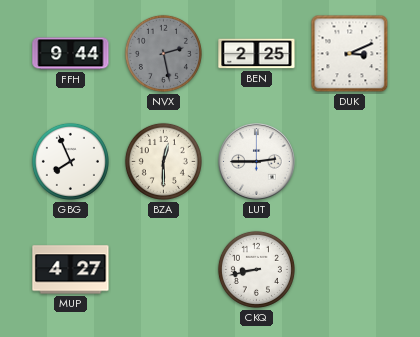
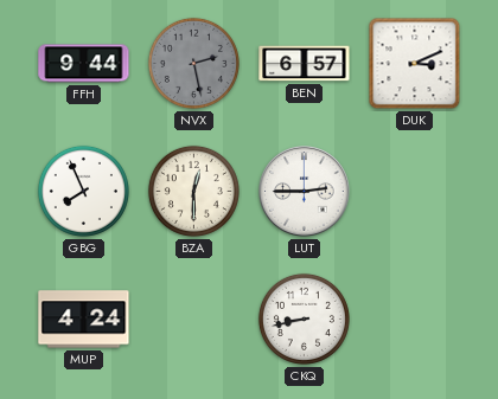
BEN: 2:25 -> 6:57
MUP: 4:27 -> 4:24
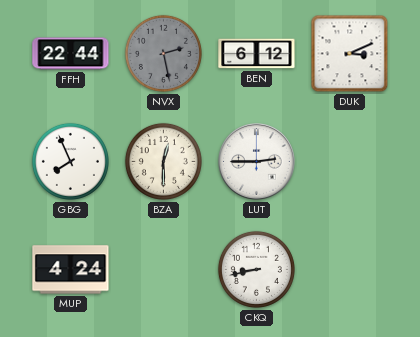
FFH: 9:44 -> 22:44
BEN: 6:57 -> 6:12
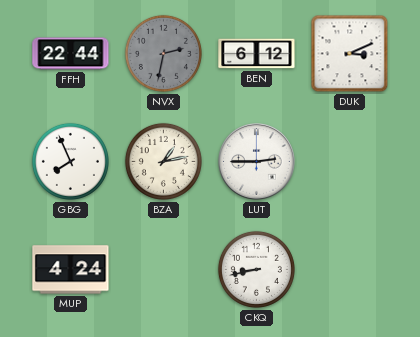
NVX: 2:28 -> 2:32
BZA: 12:30 -> 1:13
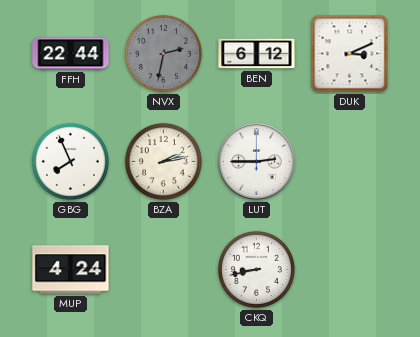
BZA: 1:13 -> 2:13
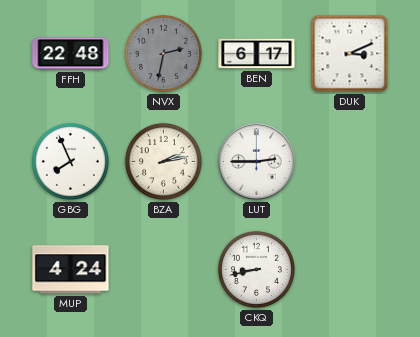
FFH: 22:44 -> 22:48
BEN: 6:12 -> 6:17
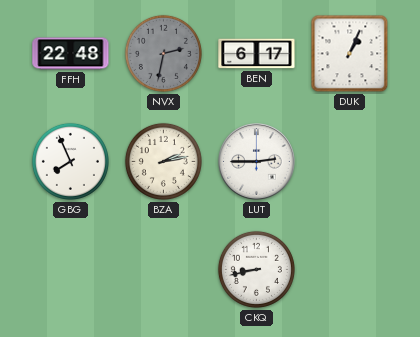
DUK: 3:11 -> 1:04
MUP: 4:24 -> none
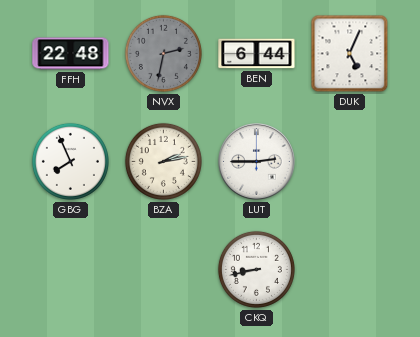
BEN: 6:17 -> 6:44
DUK: 1:04 -> 5:04
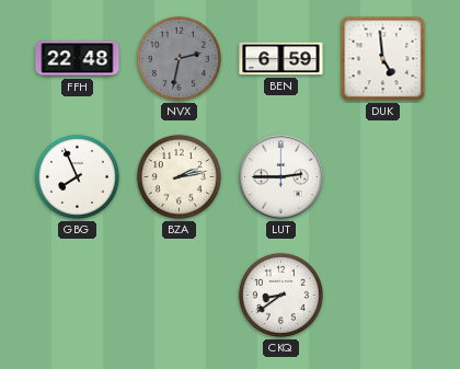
BEN: 6:44 -> 6:59
DUK: 5:04 -> 4:59
CKQ: 8:43 -> 8:39
